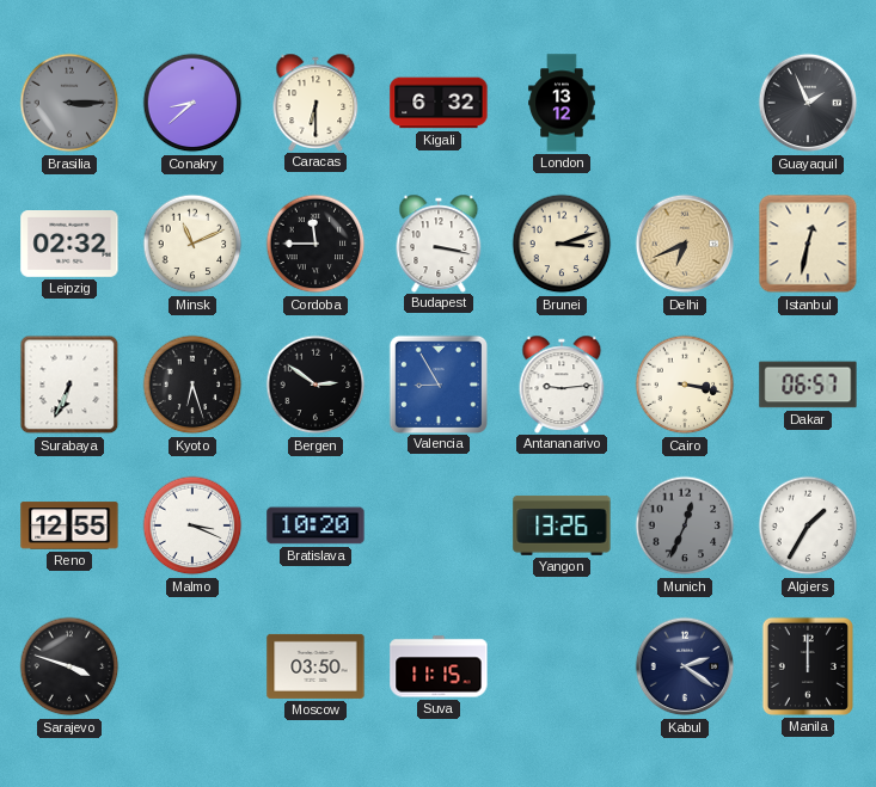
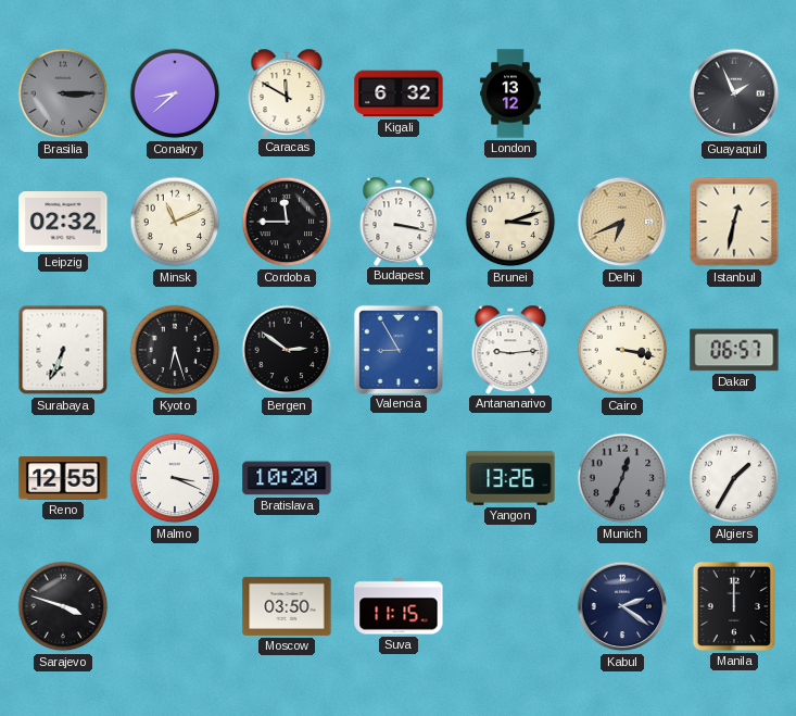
Caracas: 6:30 -> 11:50
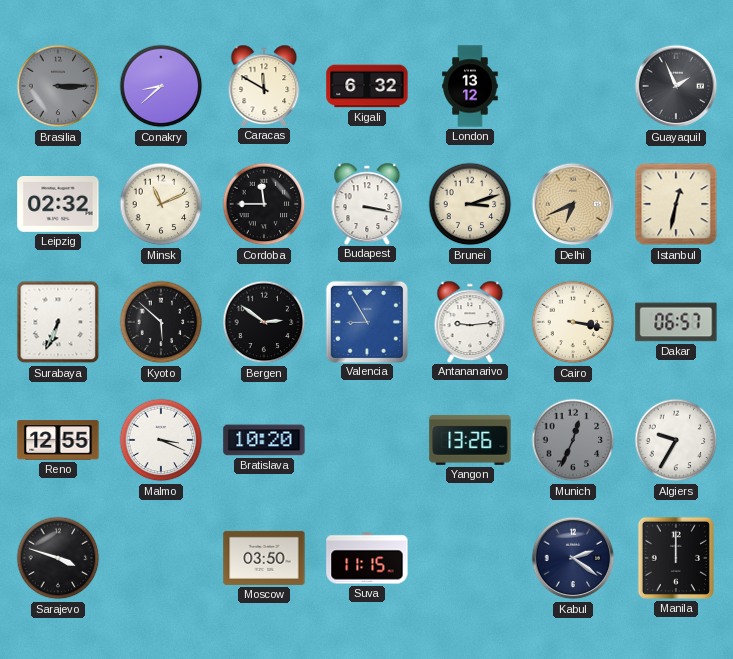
Kyoto: 6:27 -> 5:52
Algiers: 1:35 -> 9:35
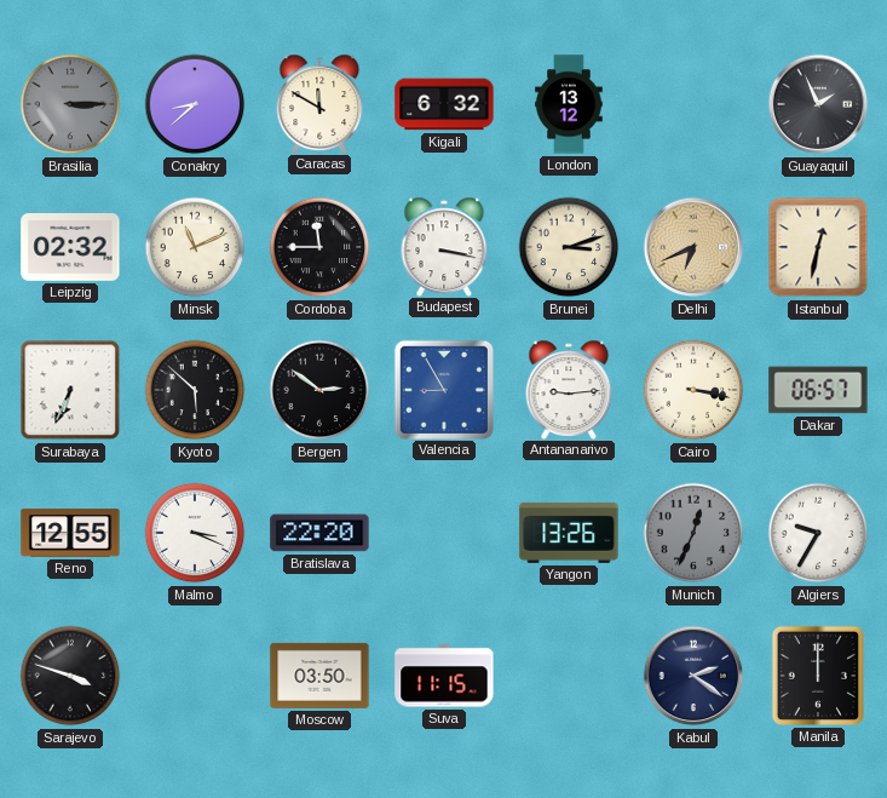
Bratislava: 10:20 -> 22:20
